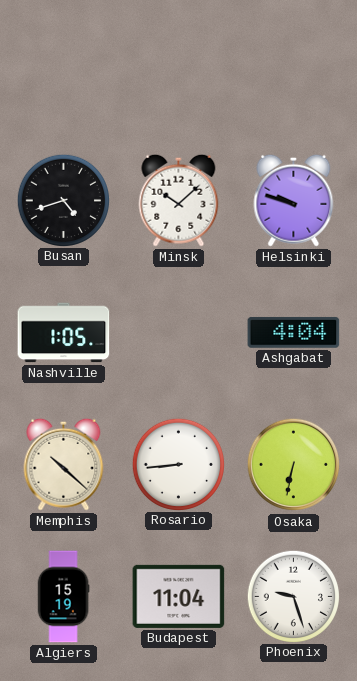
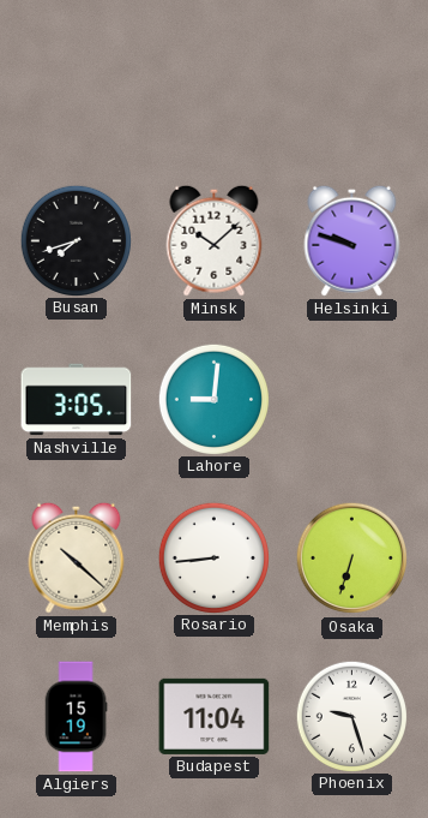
Busan: 4:42 -> 7:42
Nashville: 1:05 -> 3:05
Lahore: none -> 9:01
Ashgabat: 4:04 -> none
Osaka: 6:32 -> 6:33
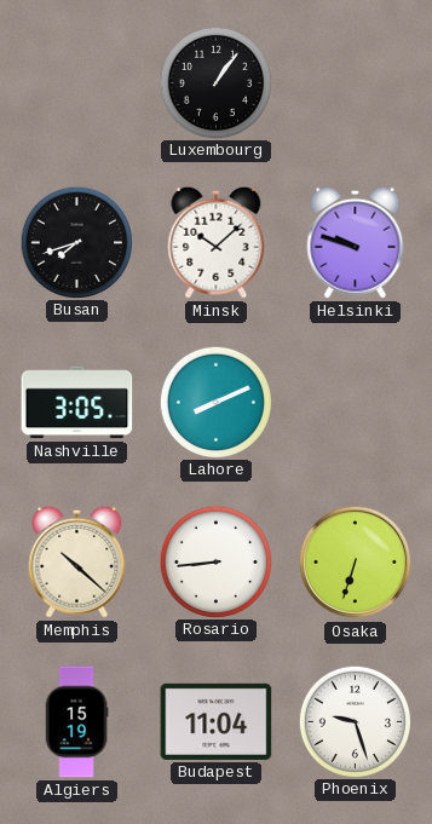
Luxembourg: none -> 1:06
Lahore: 9:01 -> 8:11
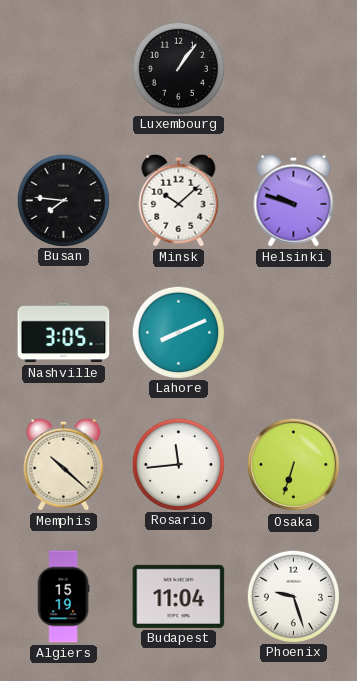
Busan: 7:42 -> 7:46
Rosario: 8:44 -> 11:44
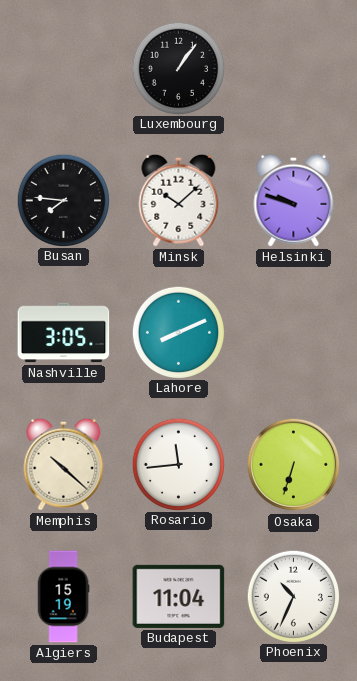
Phoenix: 9:27 -> 10:34
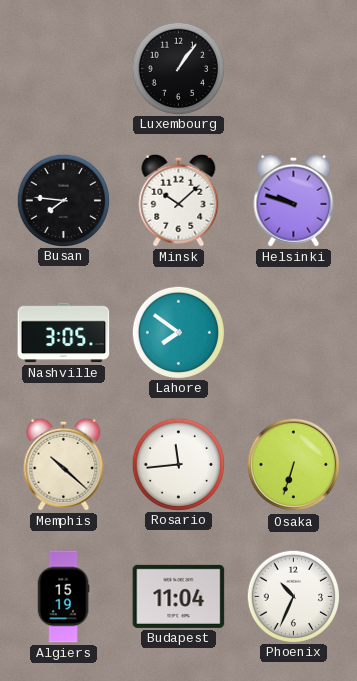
Lahore: 8:11 -> 7:51
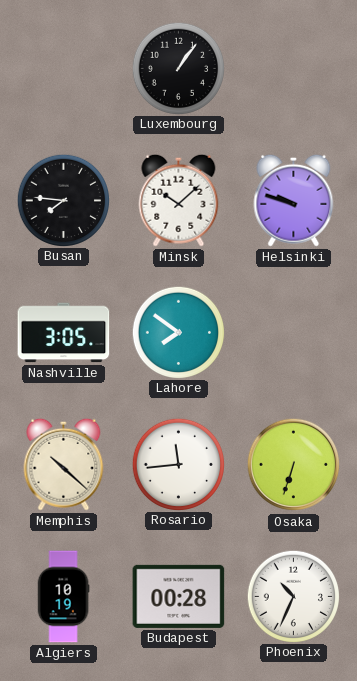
Algiers: 15:19 -> 10:19
Budapest: 11:04 -> 00:28
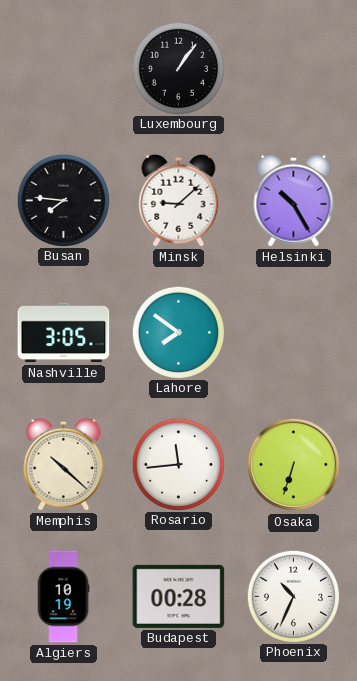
Minsk: 10:08 -> 9:08
Helsinki: 9:48 -> 10:25
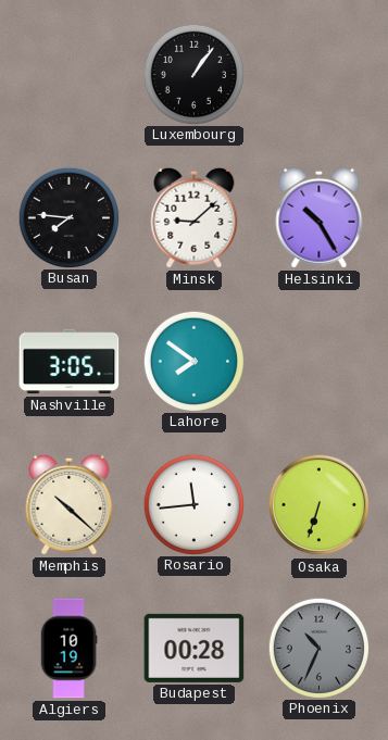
Phoenix dial: white -> grey
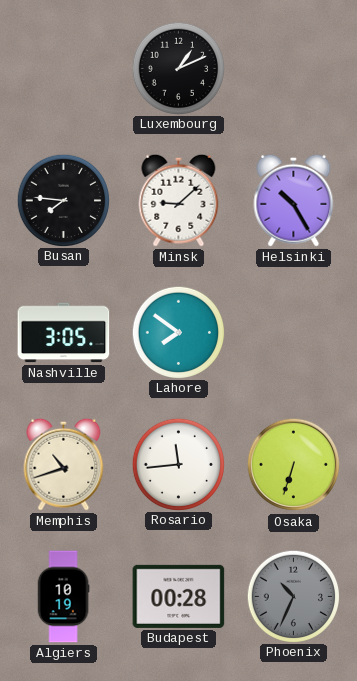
Luxembourg: 1:06 -> 1:11
Memphis: 10:22 -> 10:42
